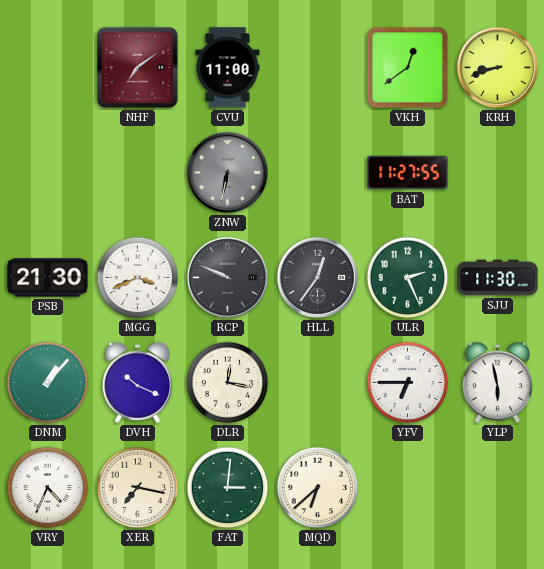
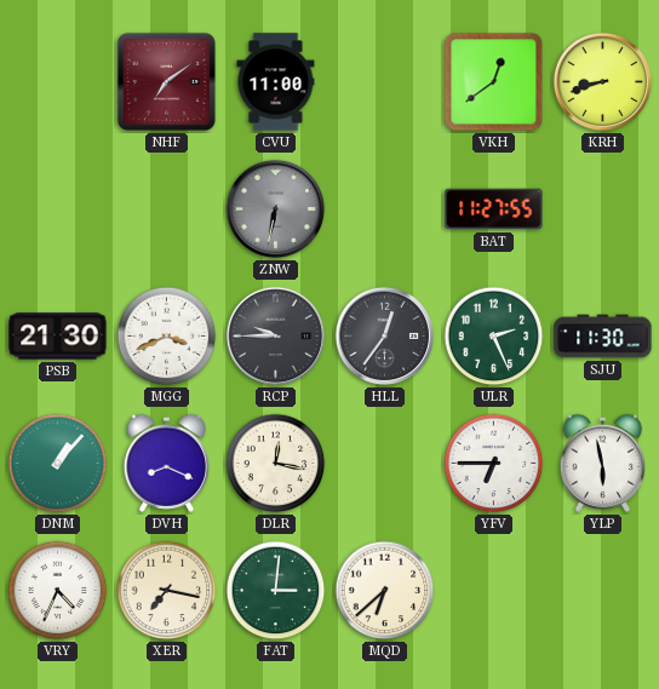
RCP: 9:49 -> 9:45
DVH: 10:19 -> 8:19
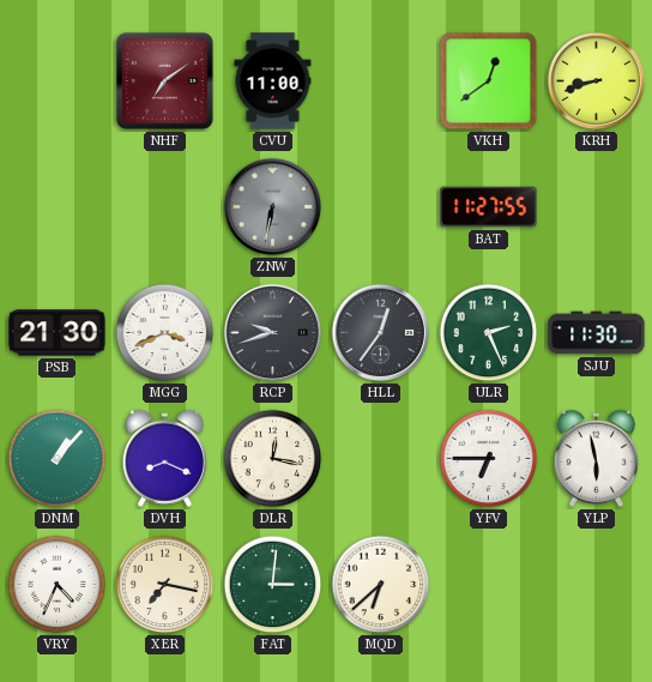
RCP: 9:45 -> 9:42
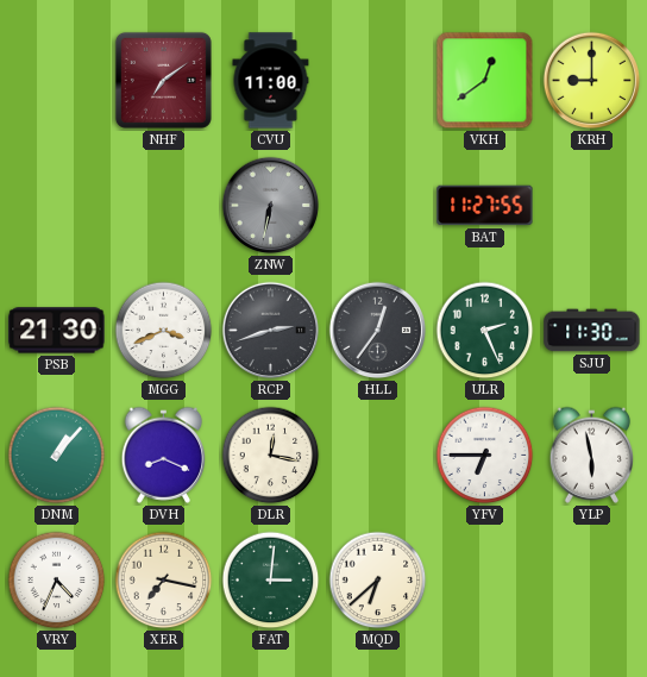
KRH: 8:42 -> 9:00
RCP: 9:42 -> 2:42
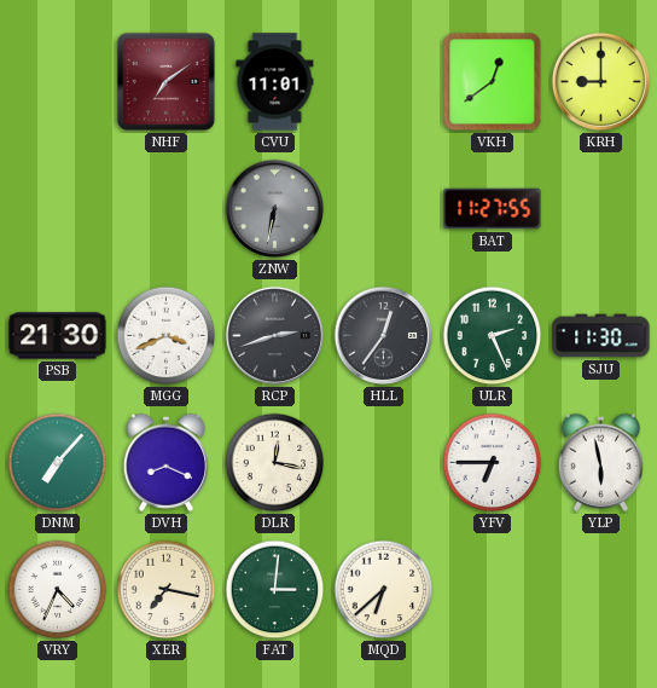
CVU: 11:00 -> 11:01
DNM: 1:07 -> 7:07
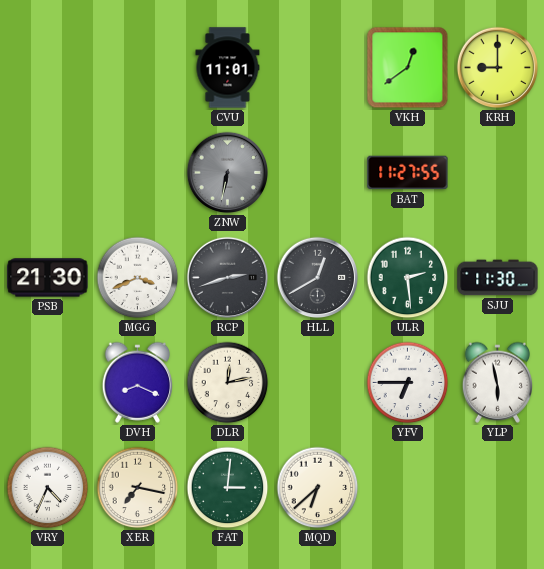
NHF: 7:09 -> none
HLL: 12:36 -> 12:40
ULR: 2:26 -> 2:29
DNM: 7:07 -> none
DLR: 12:17 -> 12:13
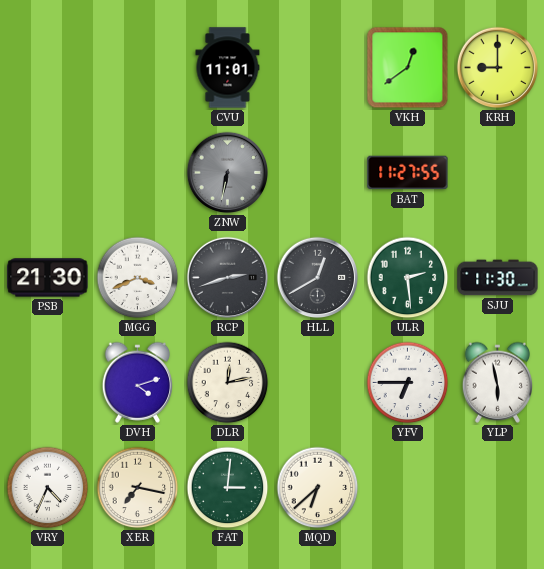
DVH: 8:19 -> 4:12
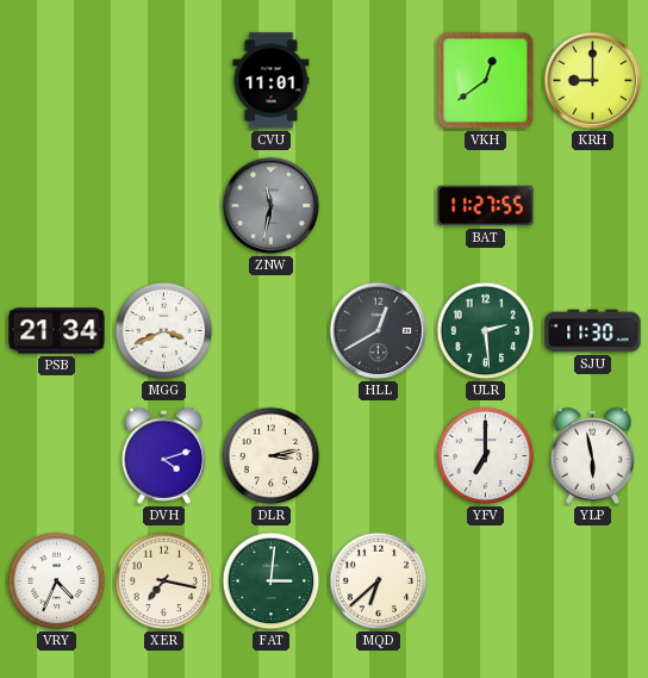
ZNW: 6:32 -> 11:32
PSB: 21:30 -> 21:34
RCP: 2:42 -> none
DLR: 12:13 -> 3:13
YFV: 6:45 -> 7:00
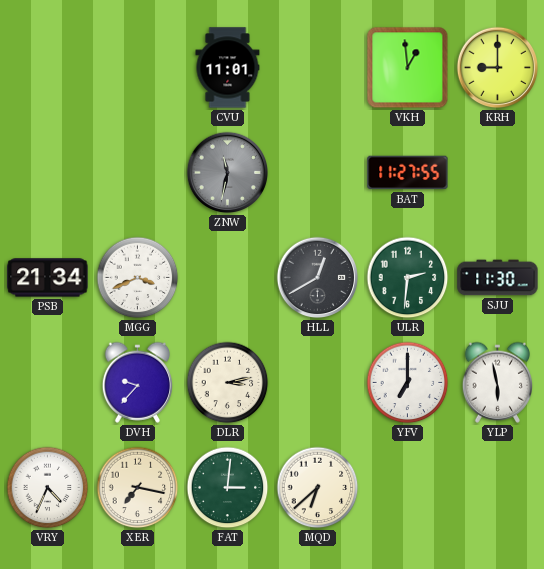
VKH: 12:39 -> 12:59
ULR: 2:29 -> 2:31
DVH: 4:12 -> 9:37
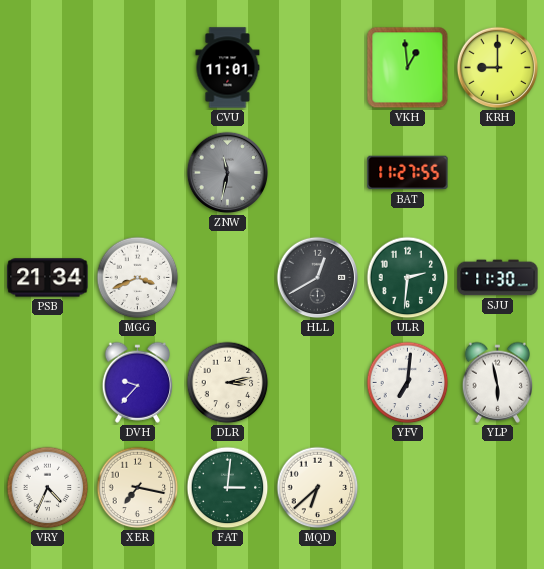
YFV: 7:00 -> 7:01
